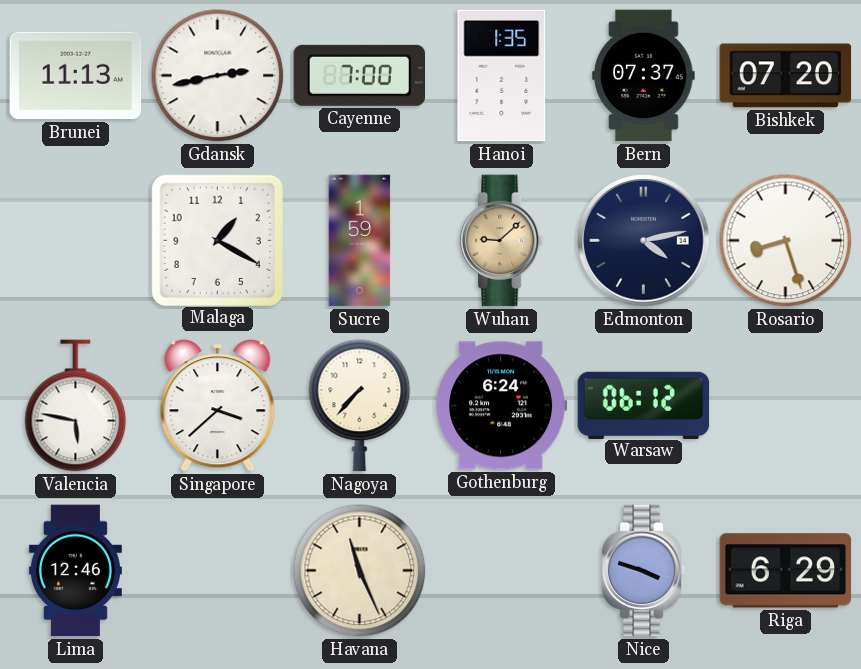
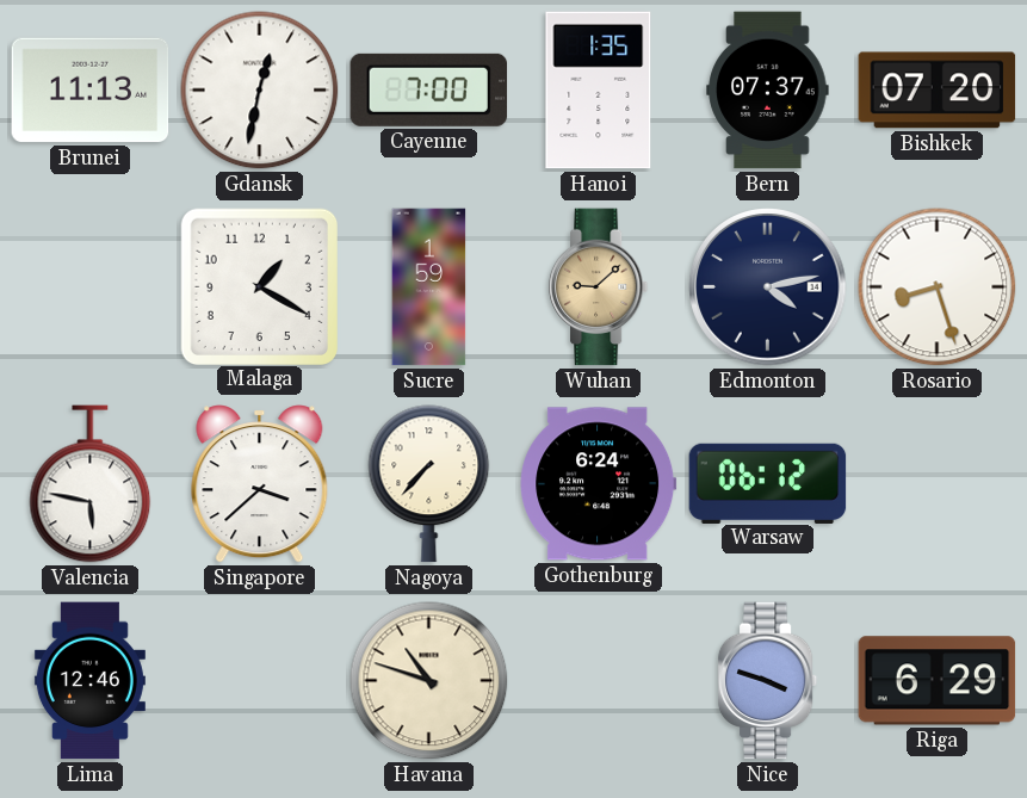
Gdansk: 2:43 -> 12:32
Havana: 11:26 -> 10:48
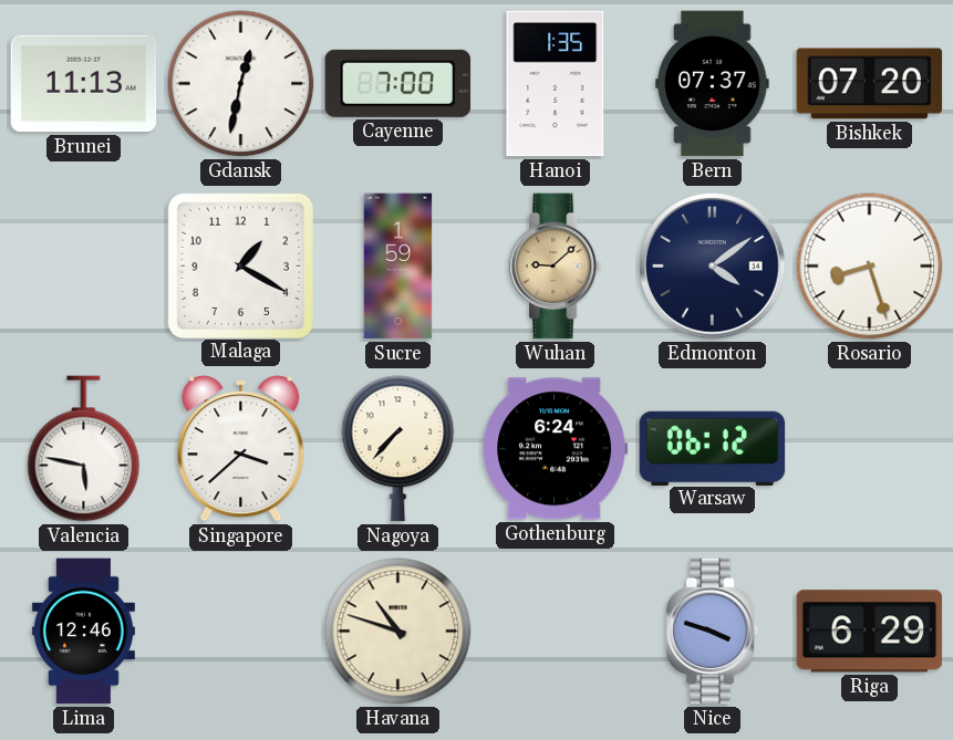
Edmonton: 4:13 -> 4:09
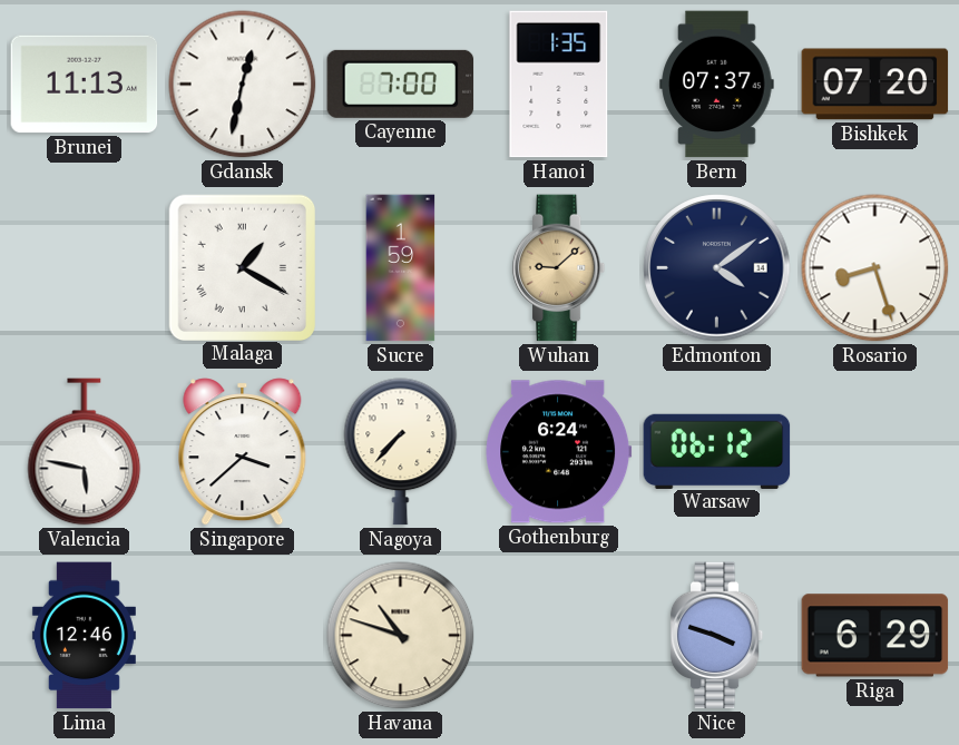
Malaga numerals: Arabic -> Roman
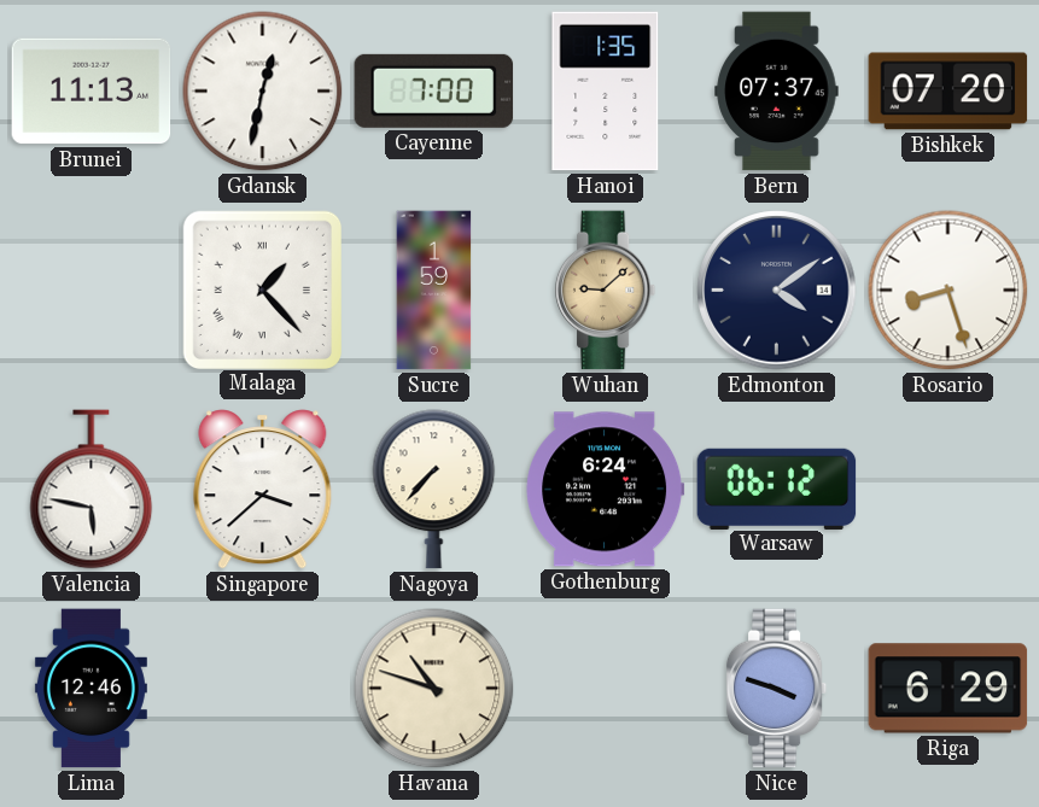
Malaga: 1:20 -> 1:23
